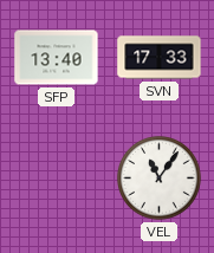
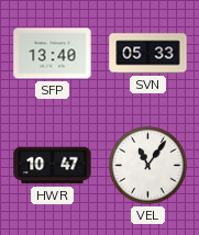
SVN: 17:33 -> 05:33
HWR: none -> 10:47
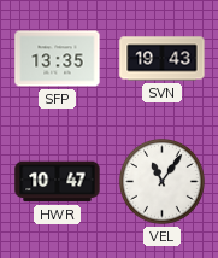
SFP: 13:40 -> 13:35
SVN: 05:33 -> 19:43
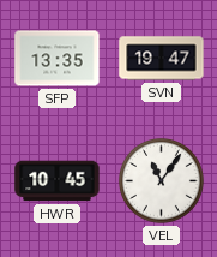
SVN: 19:43 -> 19:47
HWR: 10:47 -> 10:45
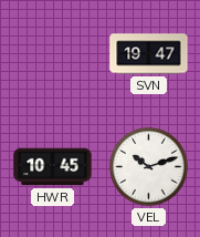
SFP: 13:35 -> none
VEL: 11:06 -> 10:12
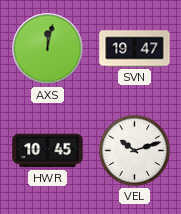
AXS: none -> 12:02
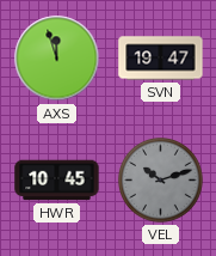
AXS: 12:02 -> 11:57
VEL dial: white -> grey
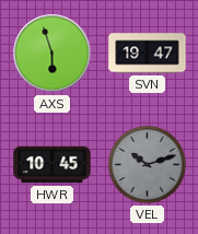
AXS: 11:57 -> 5:57
